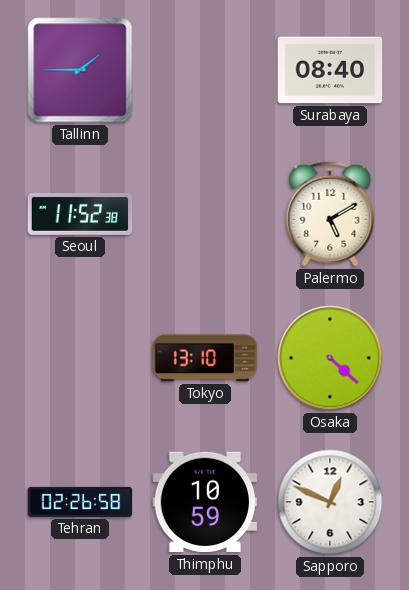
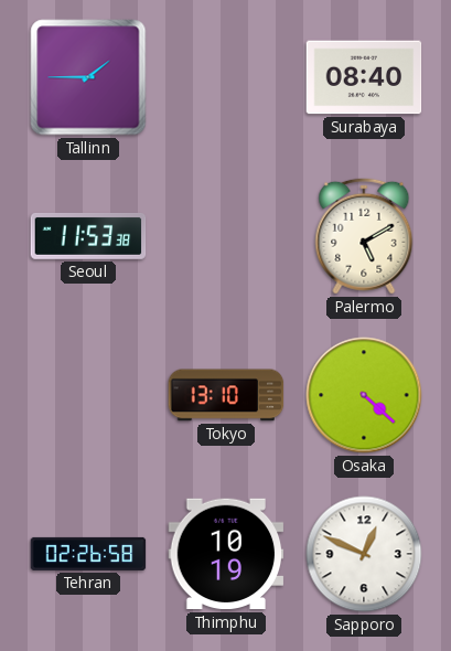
Seoul: 11:52 -> 11:53
Thimphu: 10:59 -> 10:19
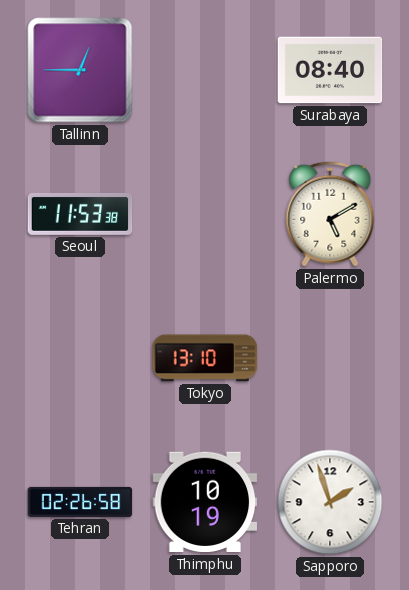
Tallinn: 1:45 -> 12:45
Osaka: 4:22 -> none
Sapporo: 12:49 -> 1:57
